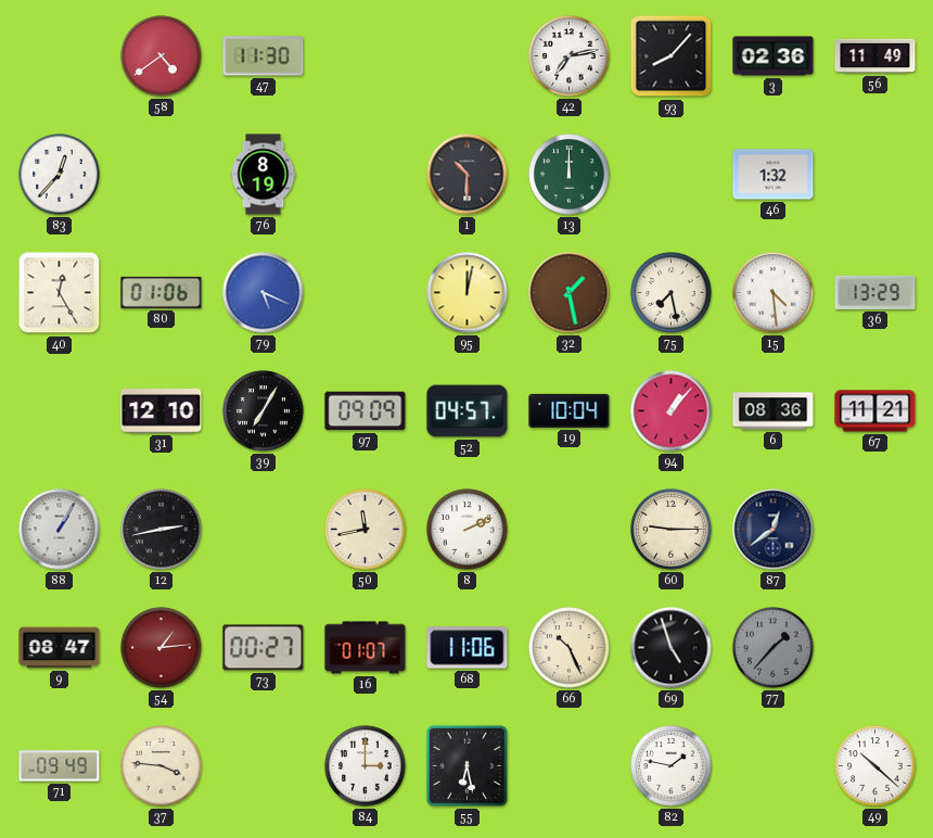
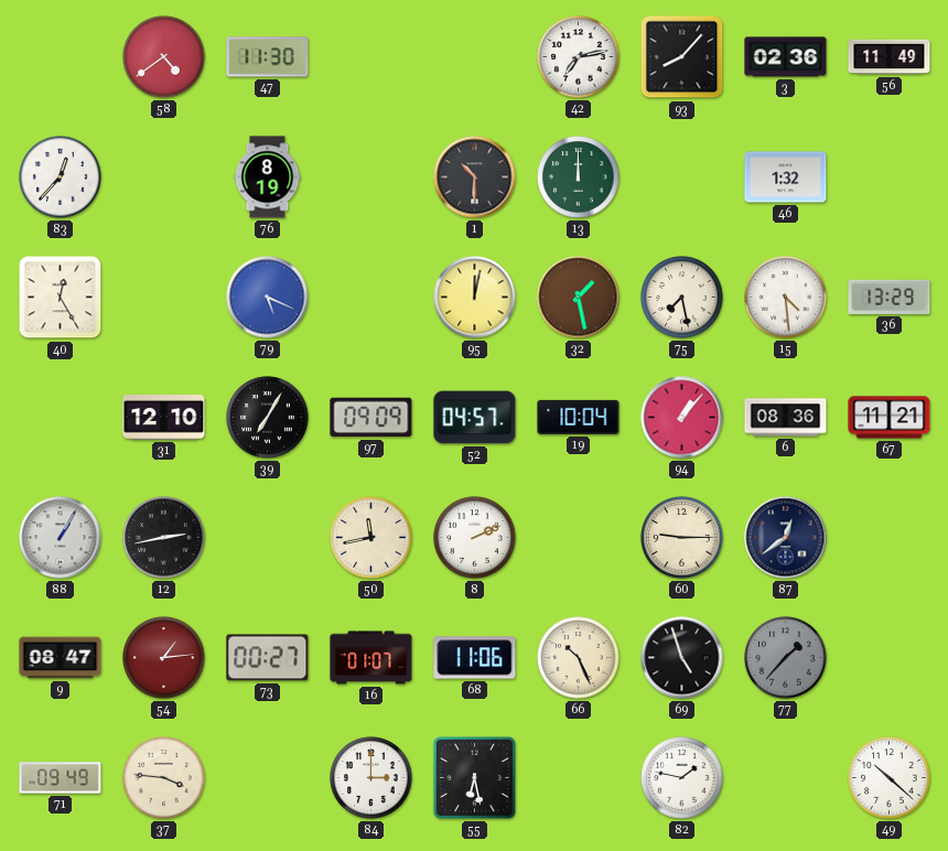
80: 01:06 -> none
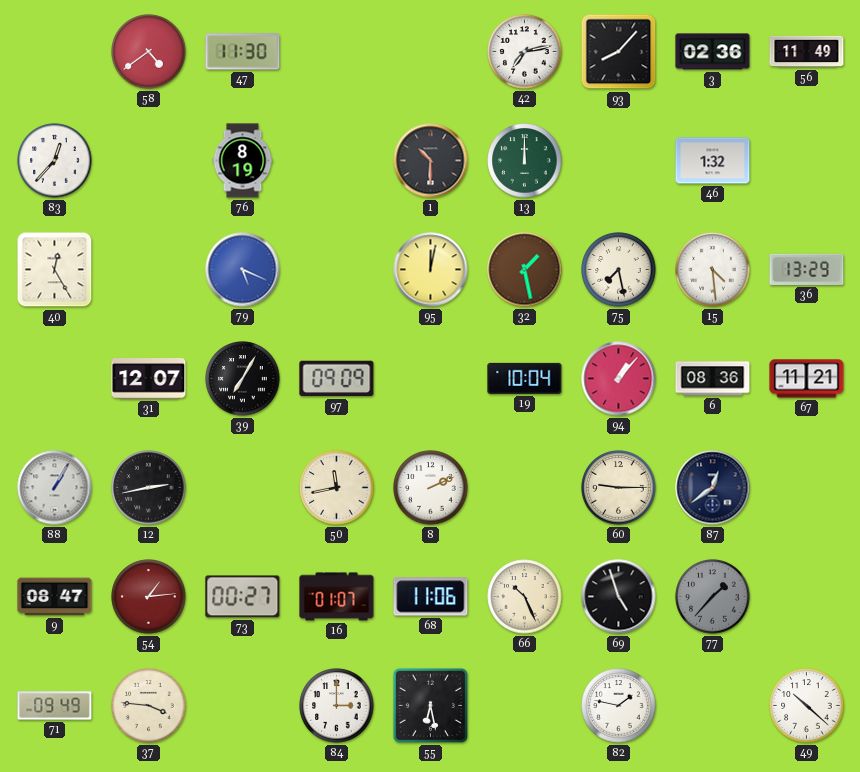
31: 12:10 -> 12:07
52: 04:57 -> none
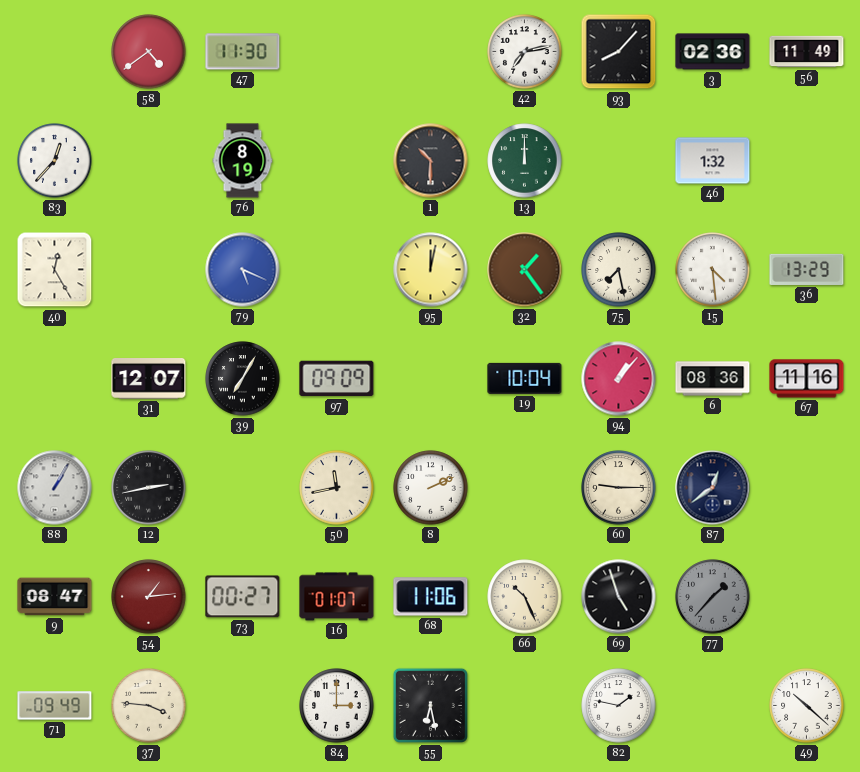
32: 1:28 -> 1:24
67: 11:21 -> 11:16
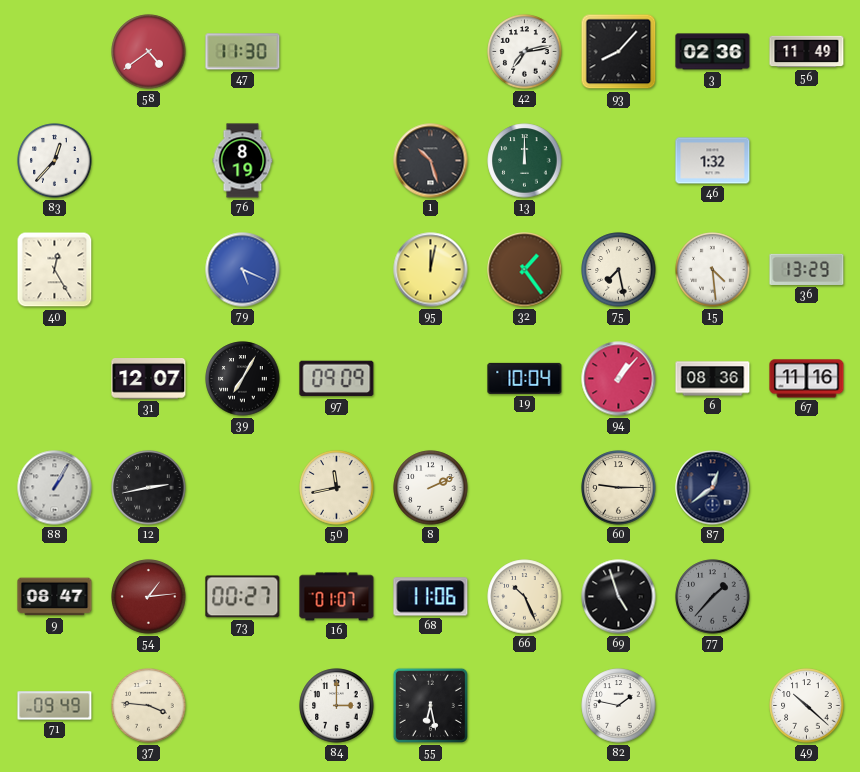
1: 10:30 -> 10:27
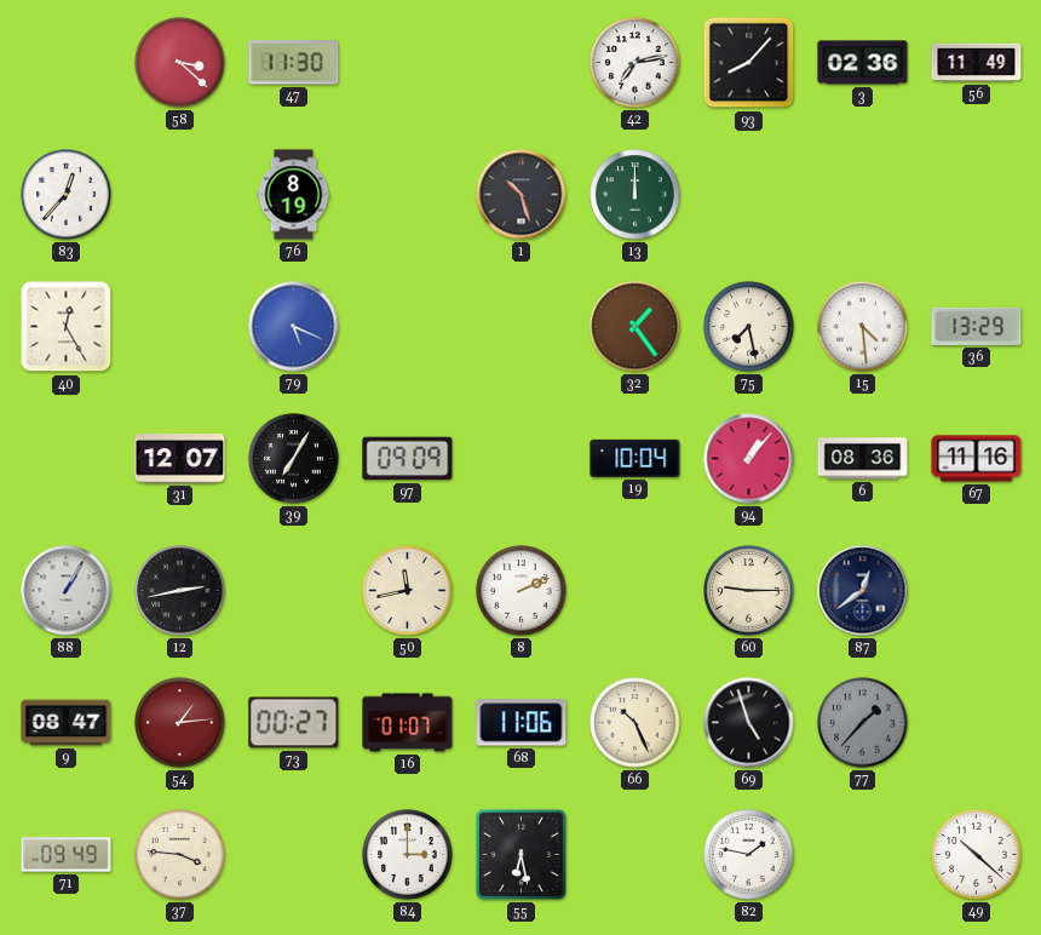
58: 4:39 -> 3:22
46: 1:32 -> none
95: 12:02 -> none
